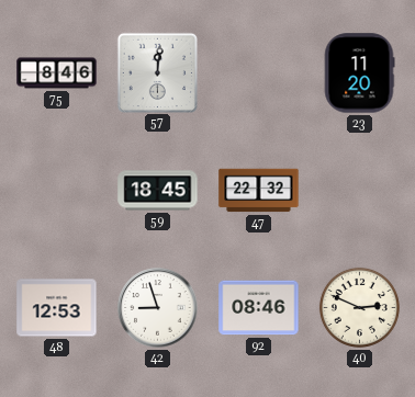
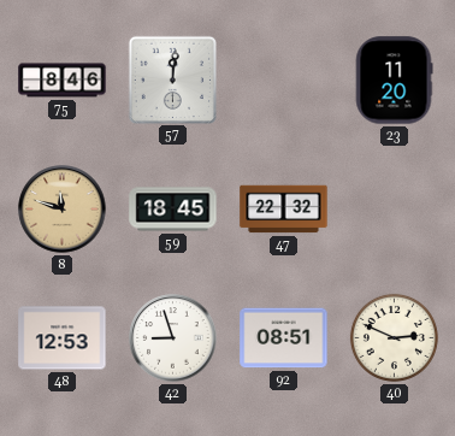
8: none -> 11:48
92: 08:46 -> 08:51
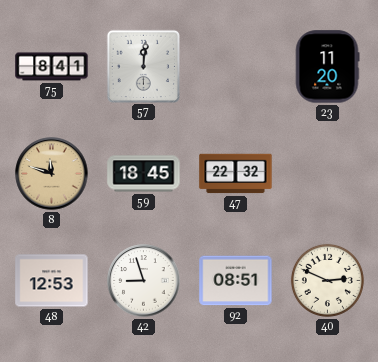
75: 8:46 -> 8:41
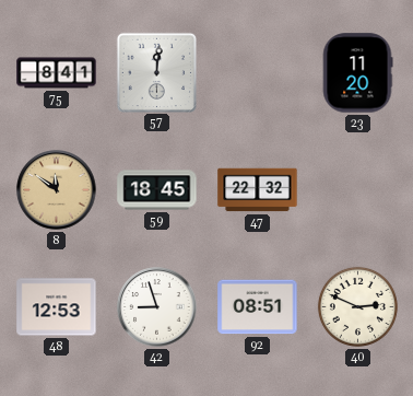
8: 11:48 -> 11:51
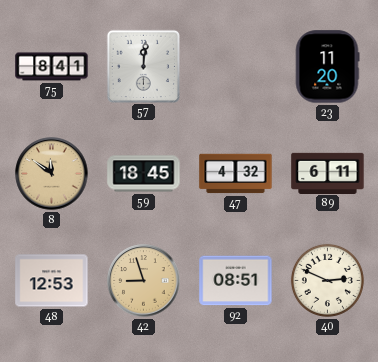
47: 22:32 -> 4:32
89: none -> 6:11
42 dial: white -> champagne
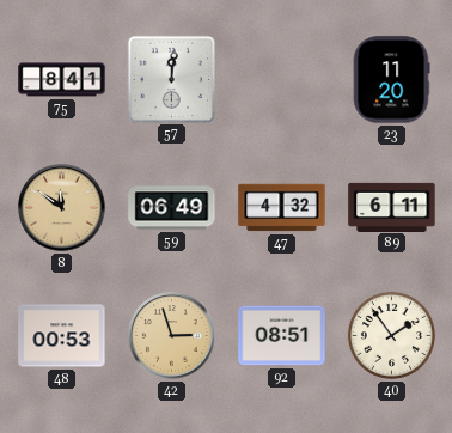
59: 18:45 -> 06:49
48: 12:53 -> 00:53
42: 8:57 -> 2:57
40: 2:49 -> 1:54
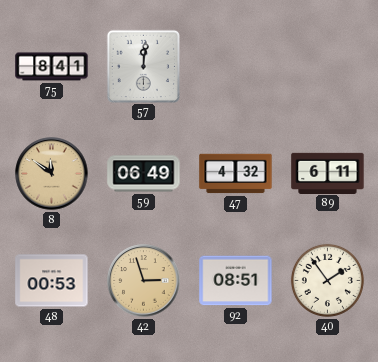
23: 11:20 -> none
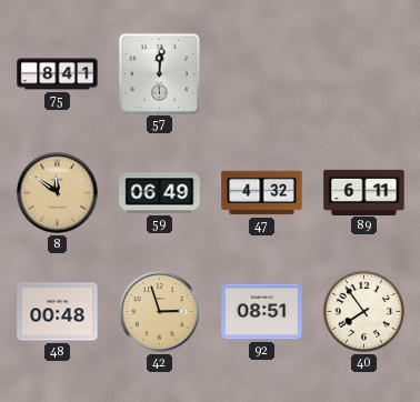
48: 00:53 -> 00:48
40: 1:54 -> 7:54
